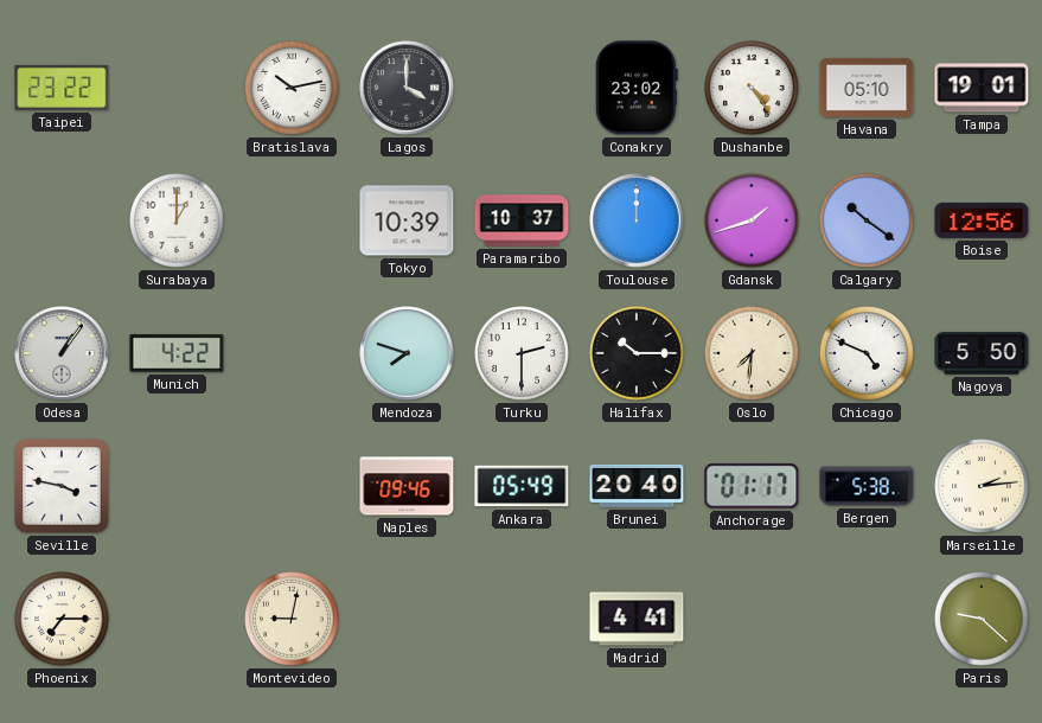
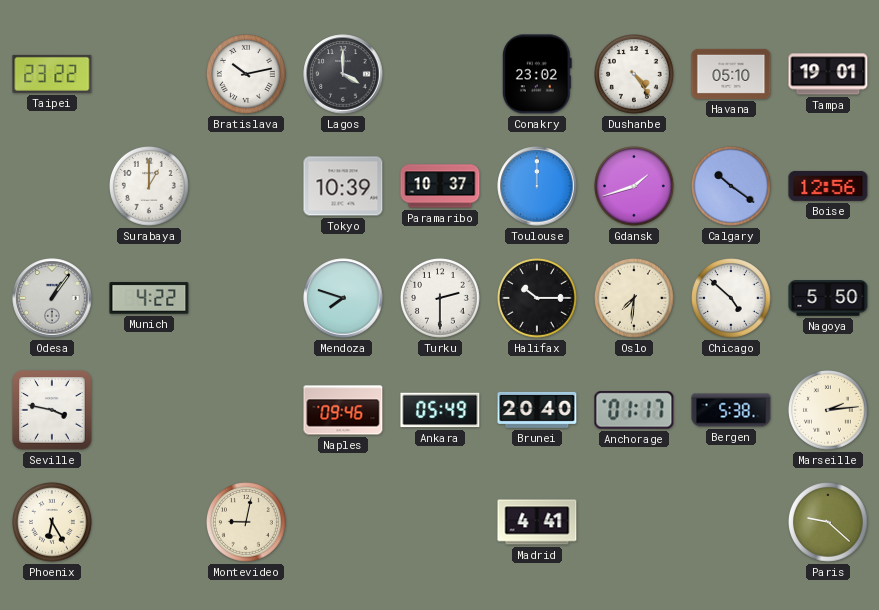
Chicago: 4:49 -> 4:52
Phoenix: 7:15 -> 6:25
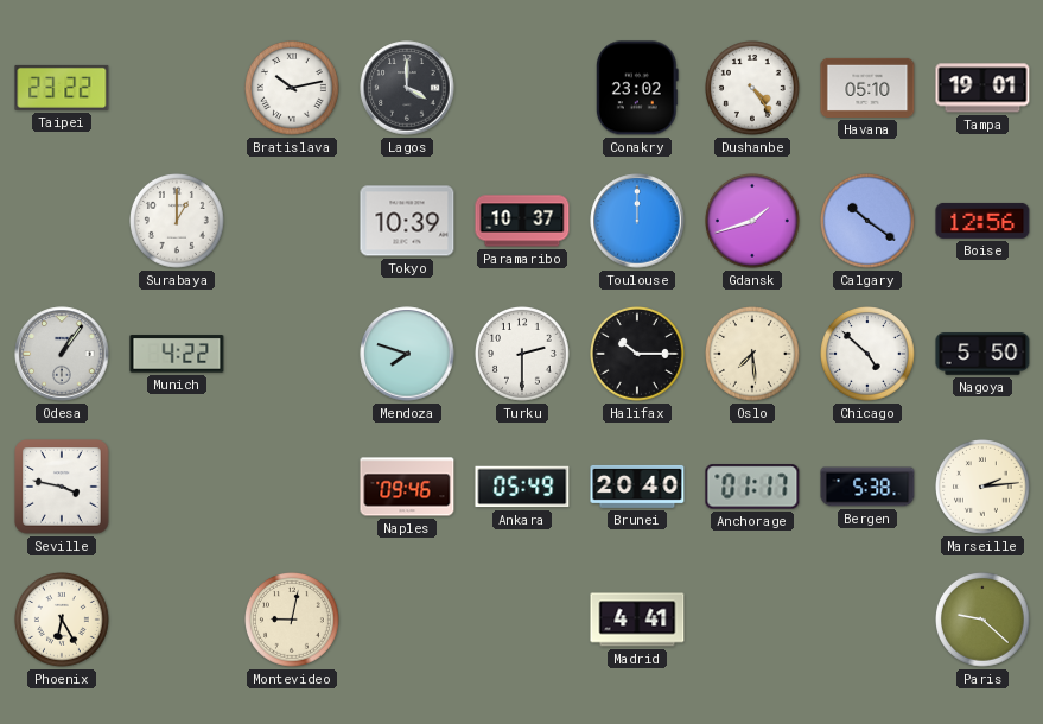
Oslo: 7:31 -> 7:29
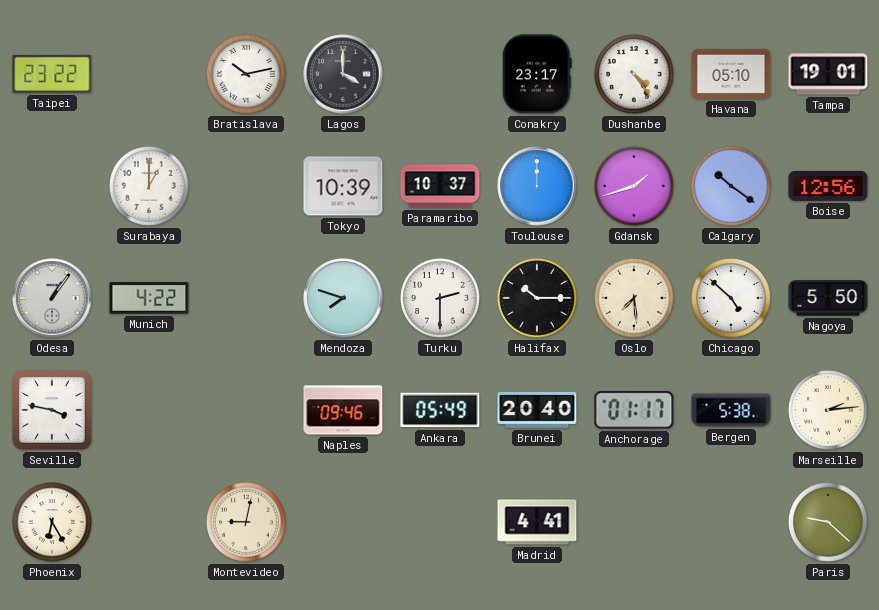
Conakry: 23:02 -> 23:17
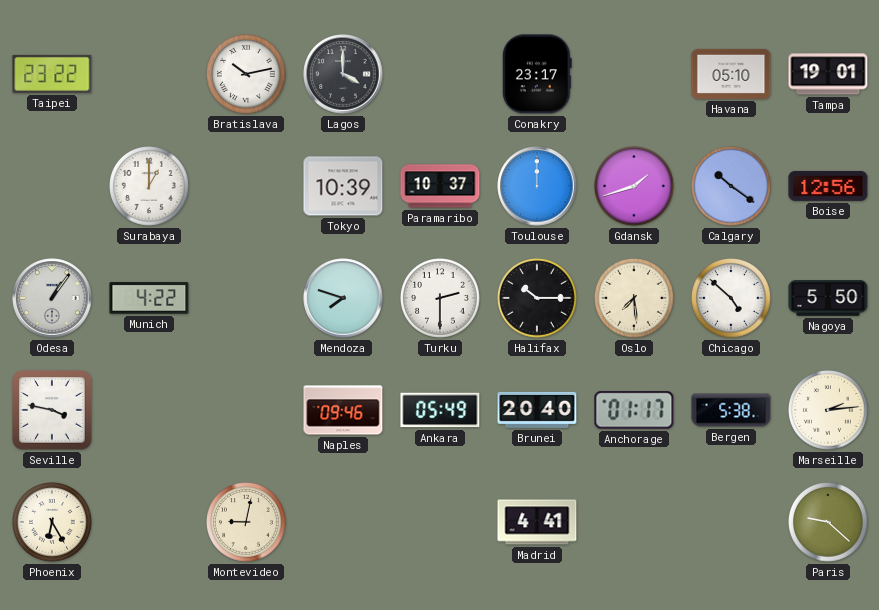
Dushanbe: 4:24 -> none
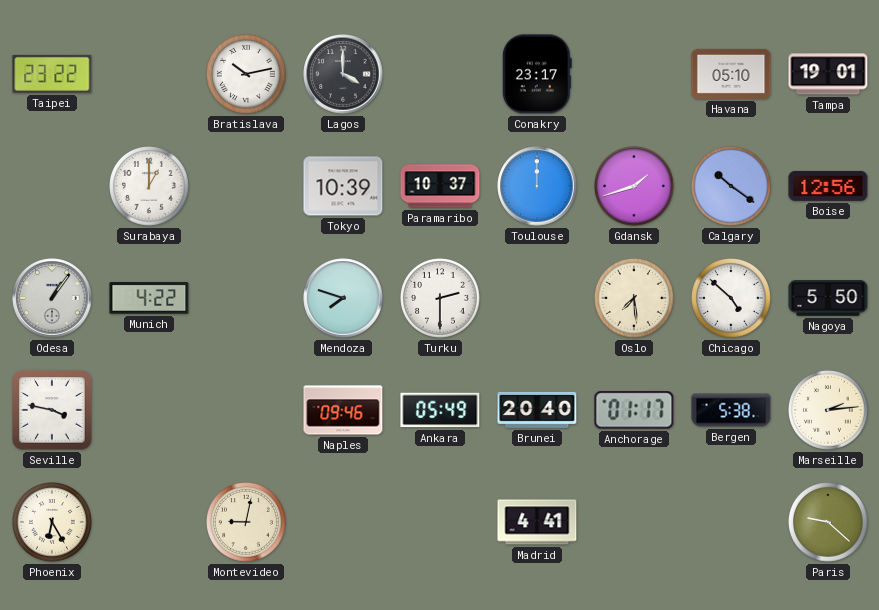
Halifax: 10:15 -> none
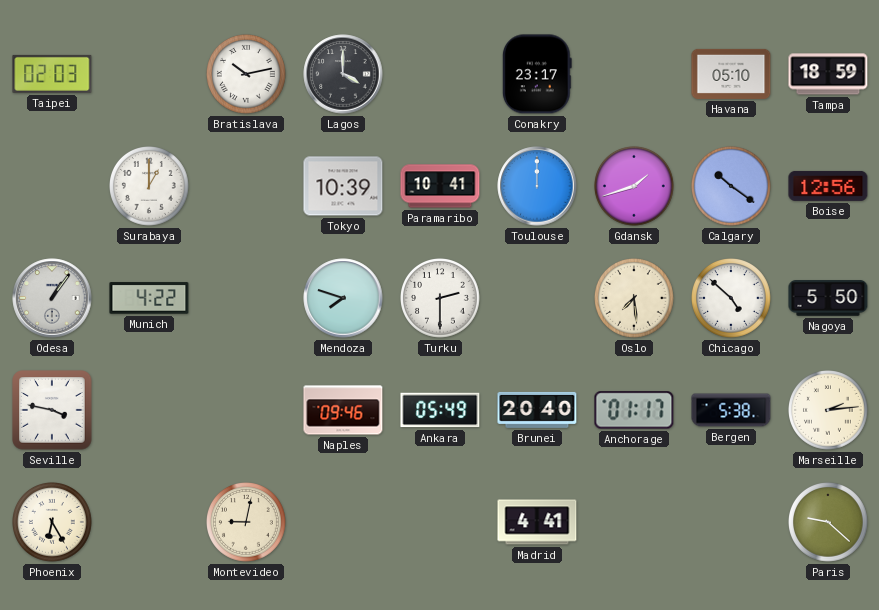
Taipei: 23:22 -> 02:03
Tampa: 19:01 -> 18:59
Paramaribo: 10:37 -> 10:41
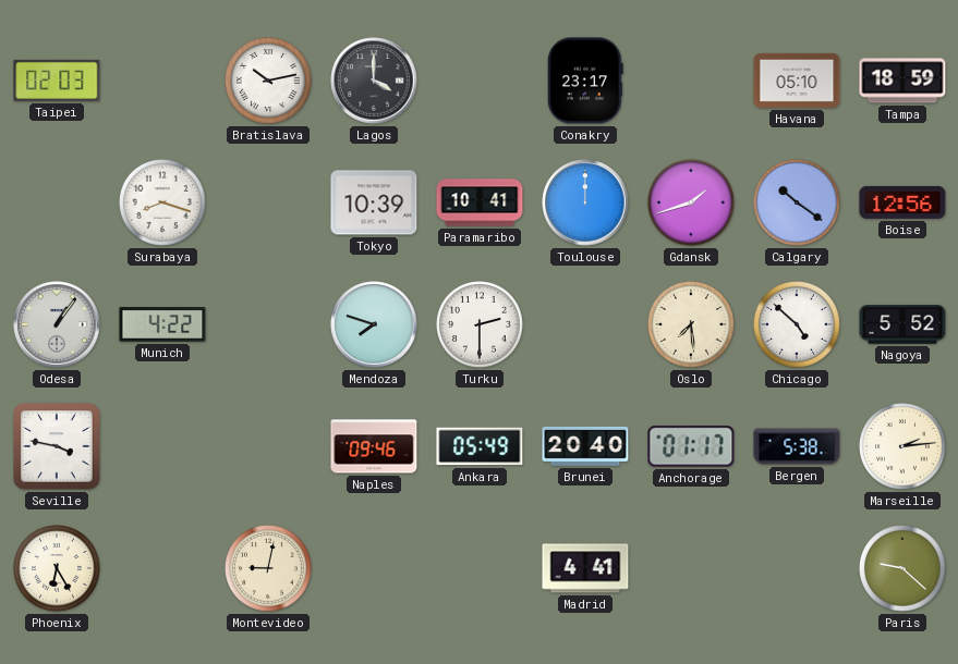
Surabaya: 1:00 -> 8:18
Nagoya: 5:50 -> 5:52
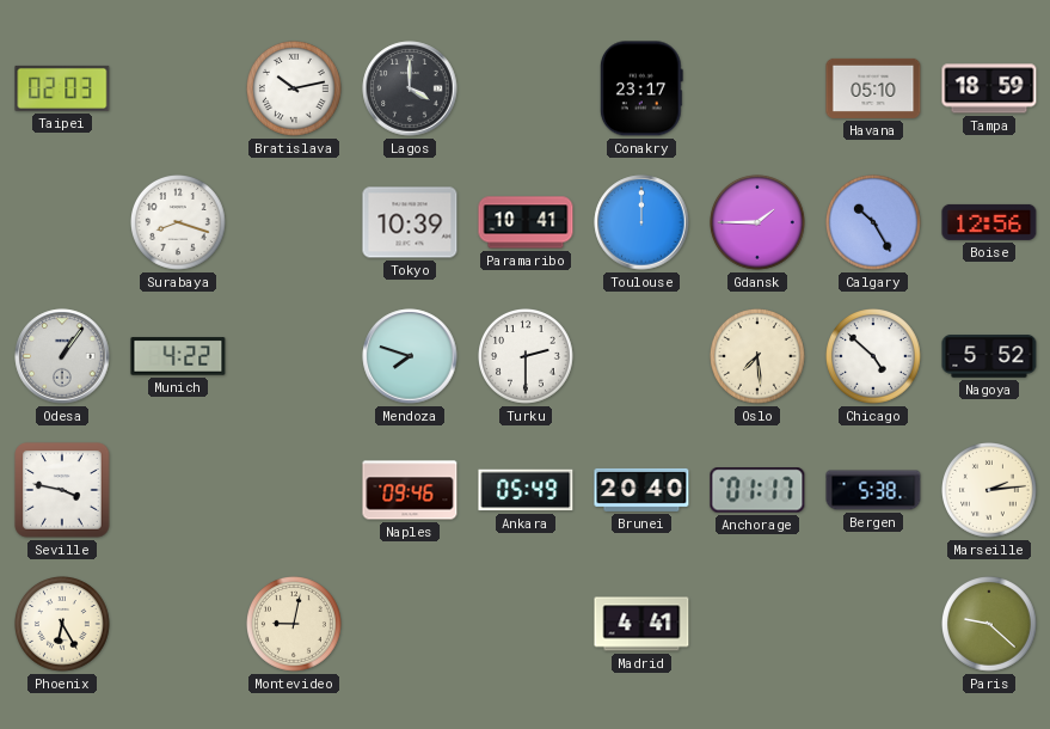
Gdansk: 1:42 -> 1:45
Calgary: 10:21 -> 10:25
